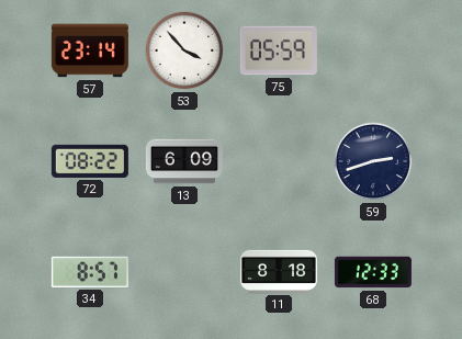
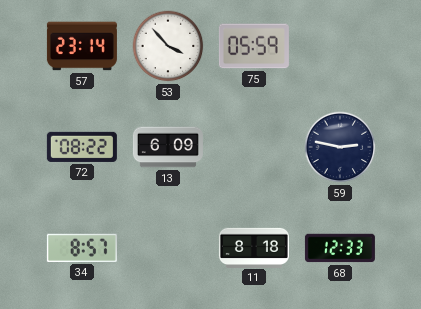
59: 2:42 -> 2:47
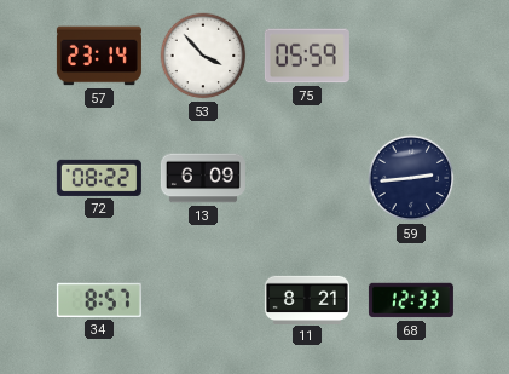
59: 2:47 -> 2:44
11: 8:18 -> 8:21
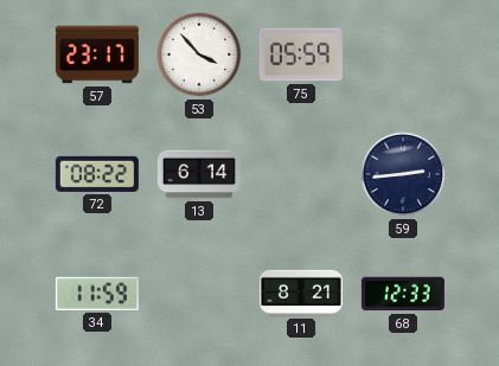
57: 23:14 -> 23:17
13: 6:09 -> 6:14
34: 8:57 -> 11:59
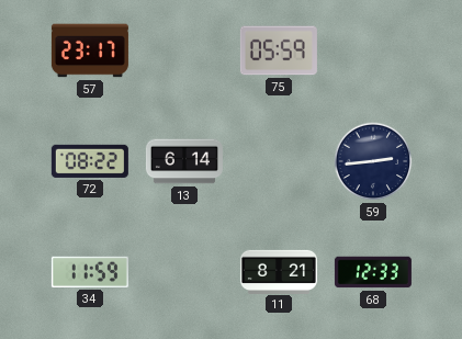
53: 3:53 -> none
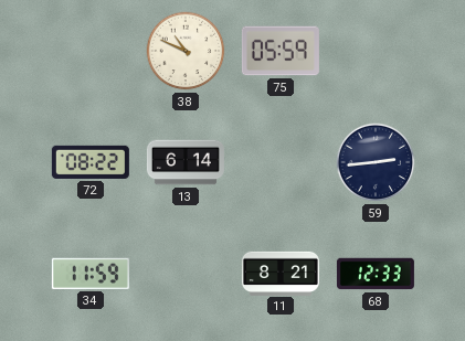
57: 23:17 -> none
38: none -> 10:49
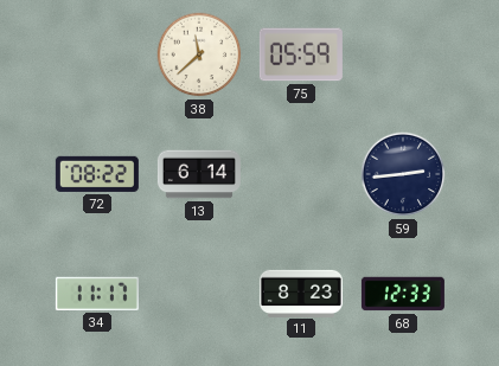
38: 10:49 -> 11:38
34: 11:59 -> 11:17
11: 8:21 -> 8:23
